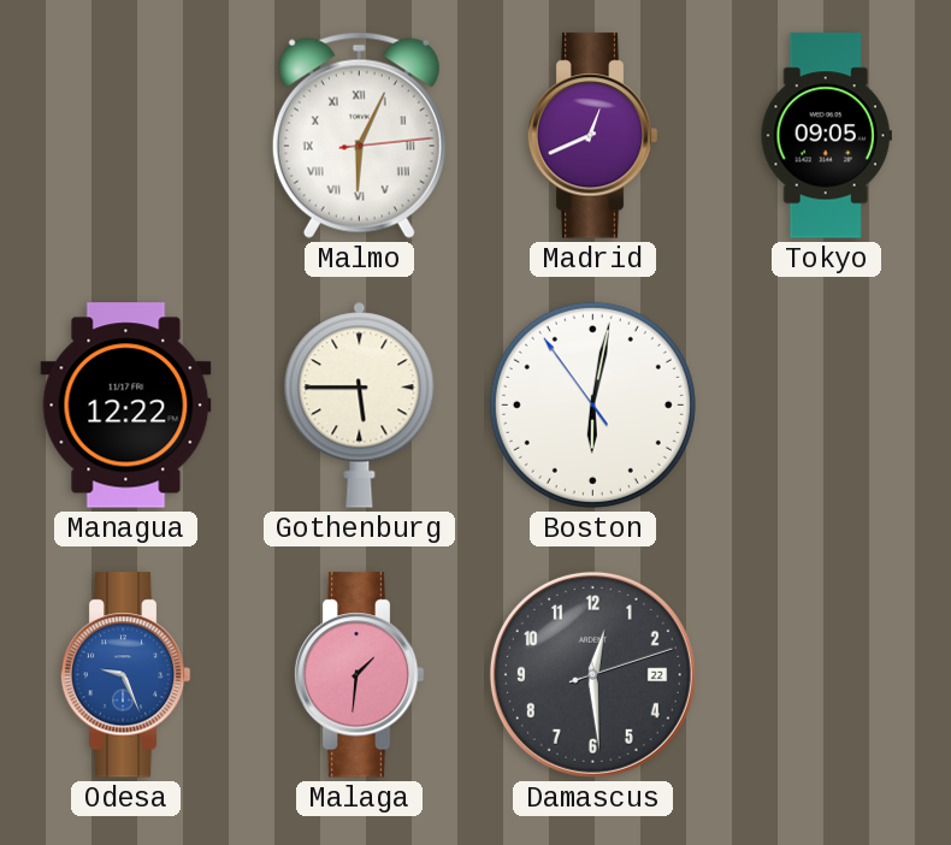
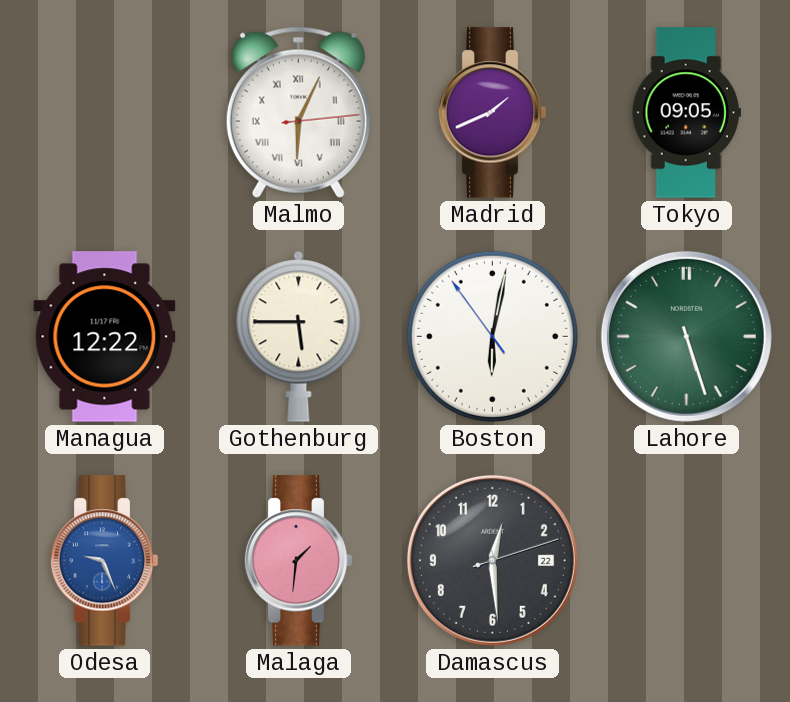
Madrid: 12:41 -> 1:41
Lahore: none -> 5:27
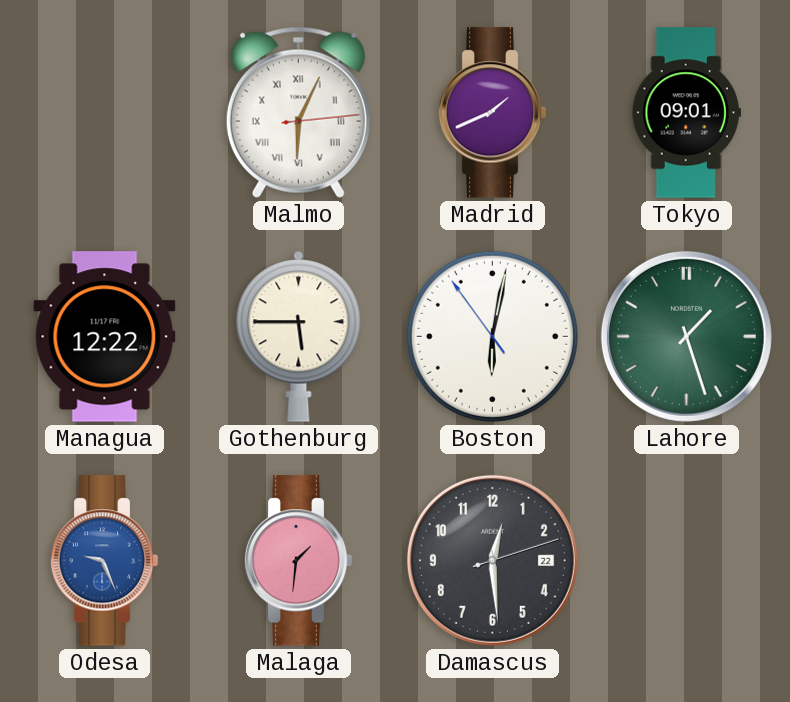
Tokyo: 09:05 -> 09:01
Lahore: 5:27 -> 1:27
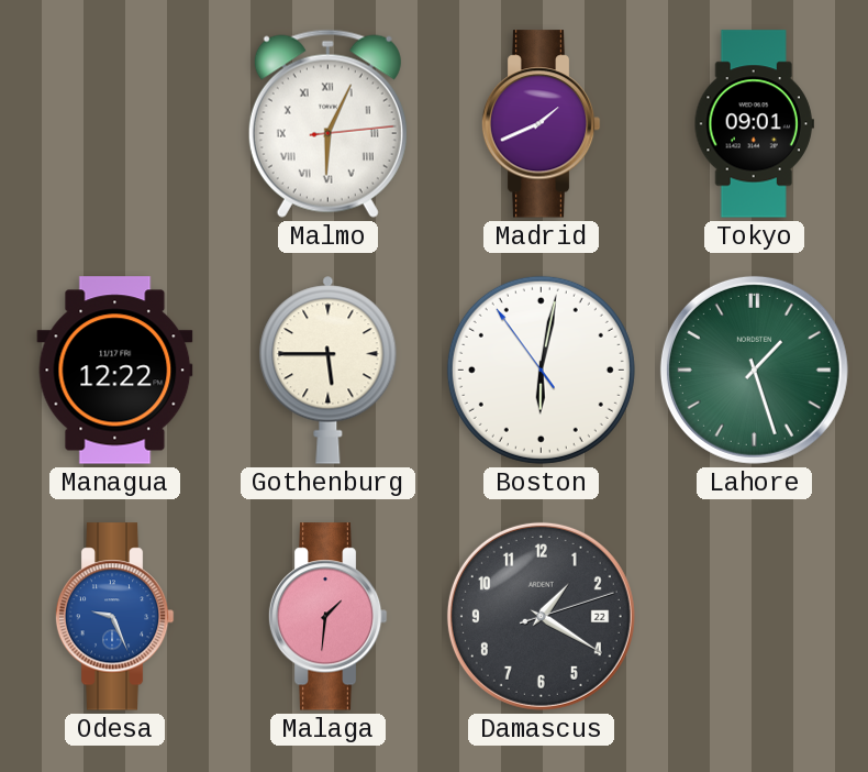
Damascus: 12:29 -> 1:20
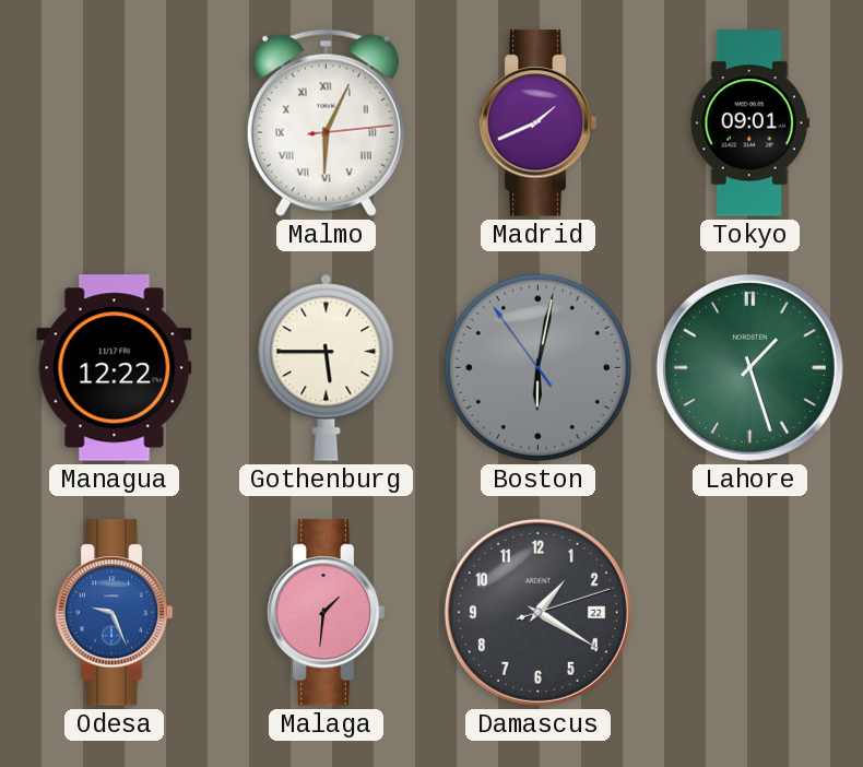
Boston dial: white -> grey
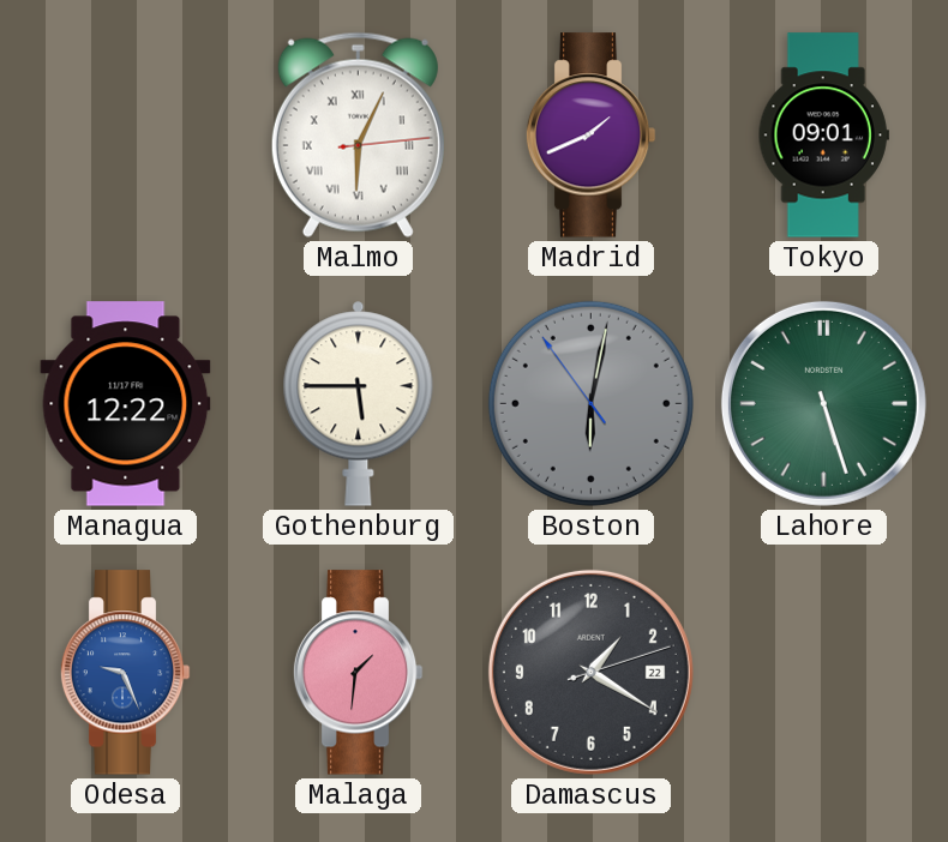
Lahore: 1:27 -> 5:27
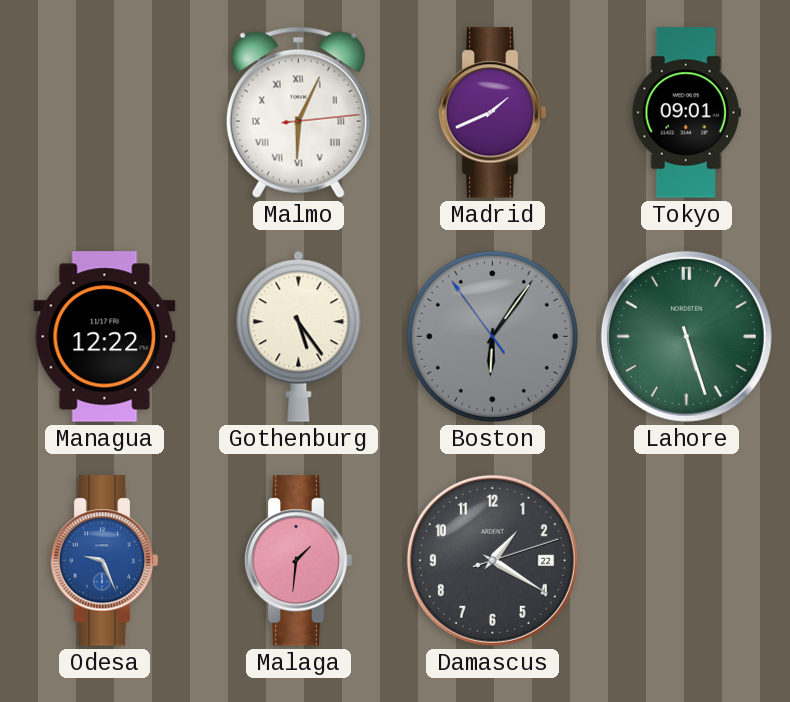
Gothenburg: 5:45 -> 5:24
Boston: 6:01 -> 6:05
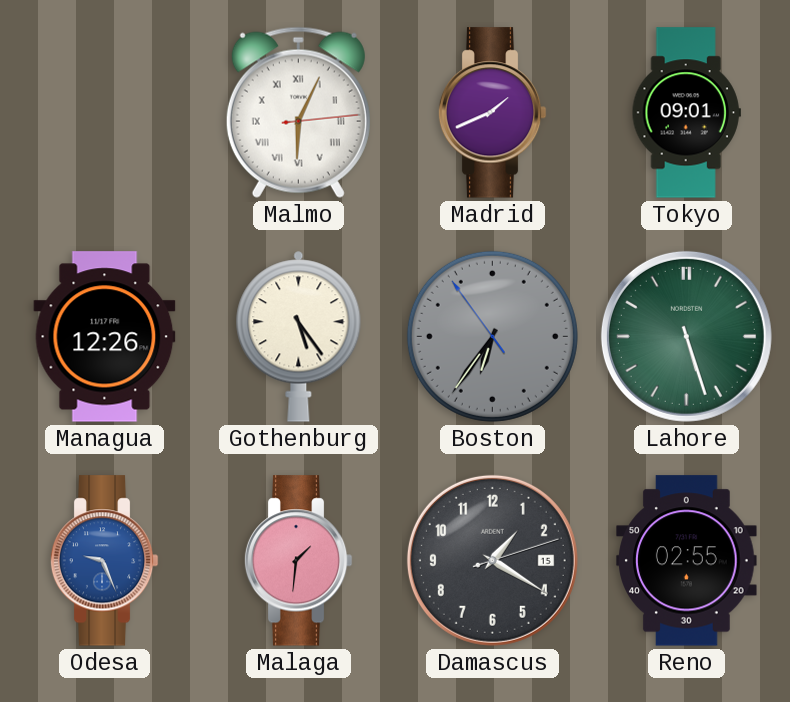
Managua: 12:22 -> 12:26
Boston: 6:05 -> 6:35
Damascus date: 22 -> 15
Reno: none -> 02:55
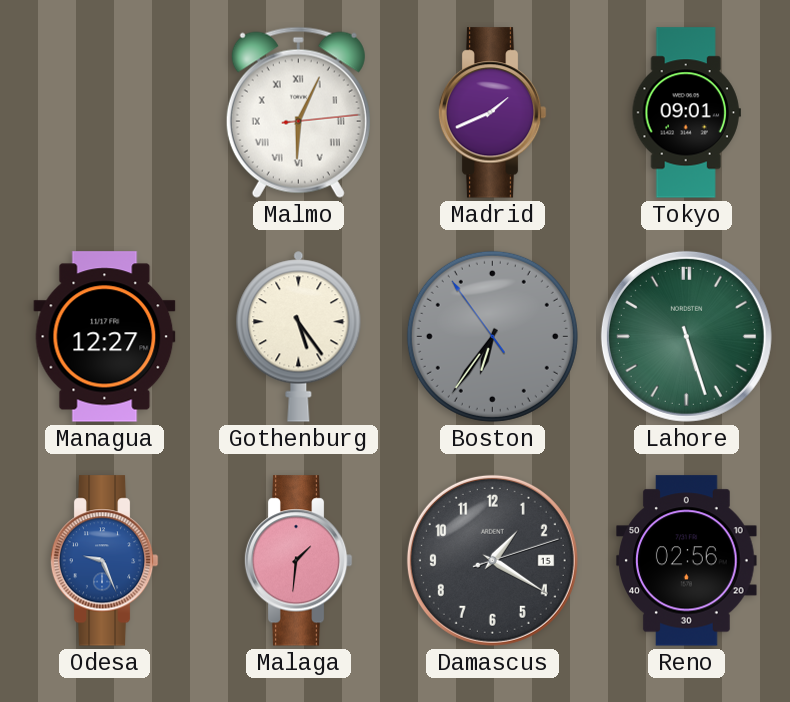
Managua: 12:26 -> 12:27
Reno: 02:55 -> 02:56
